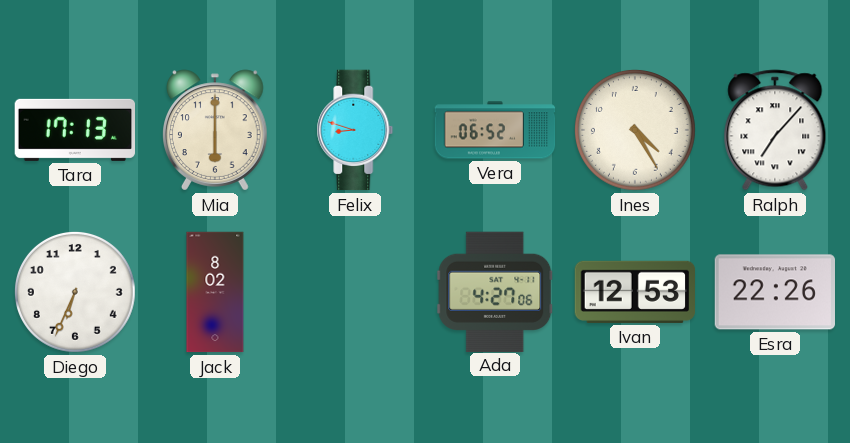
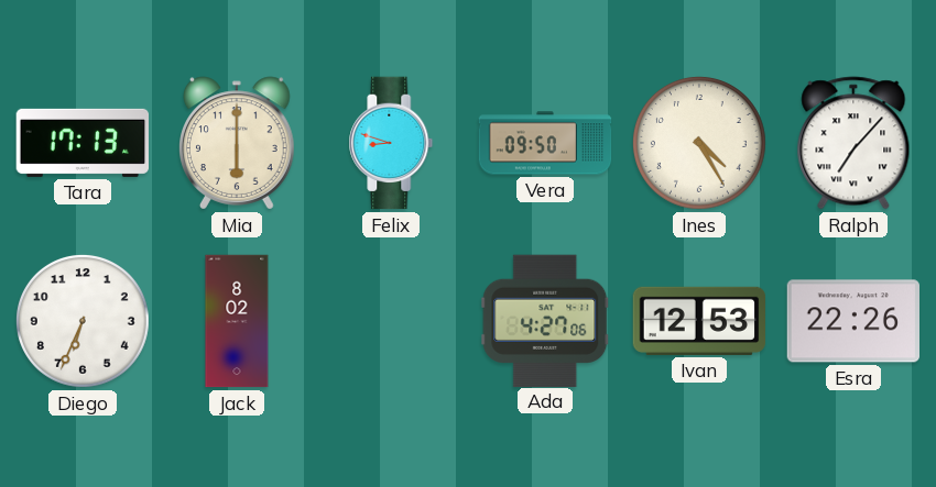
Vera: 06:52 -> 09:50
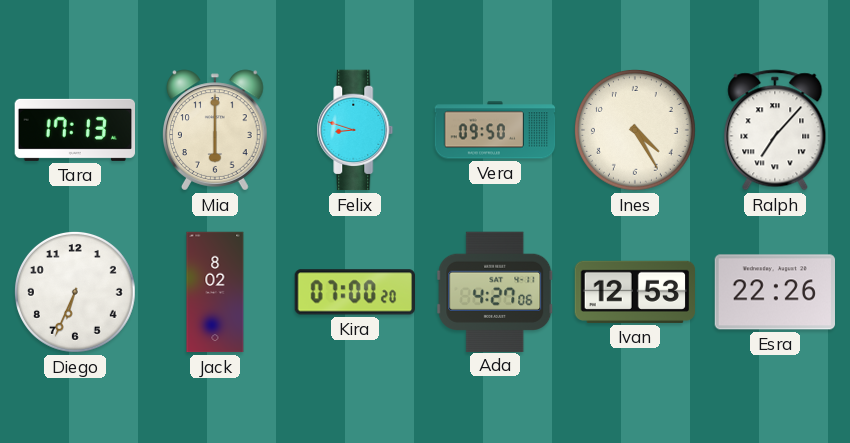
Kira: none -> 07:00
